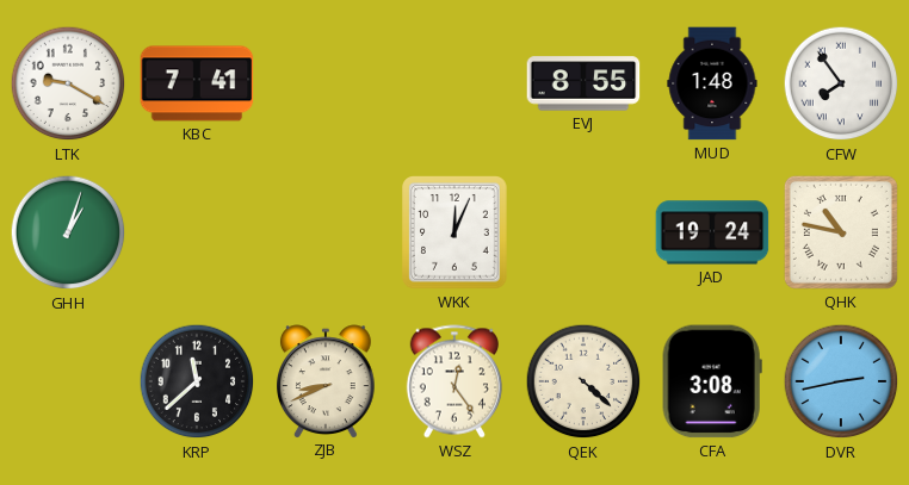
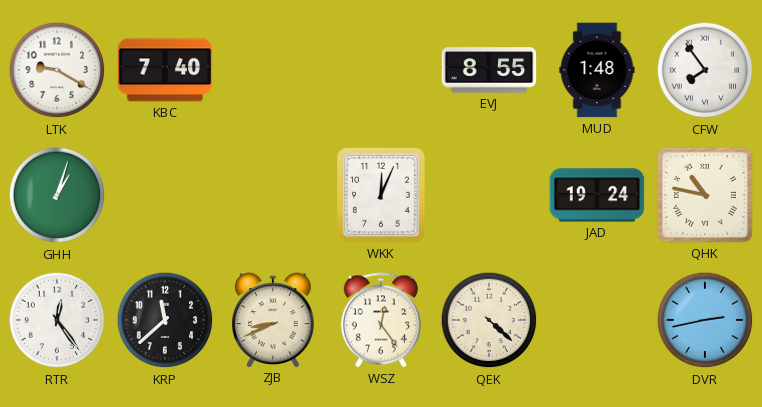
KBC: 7:41 -> 7:40
RTR: none -> 12:24
CFA: 3:08 -> none
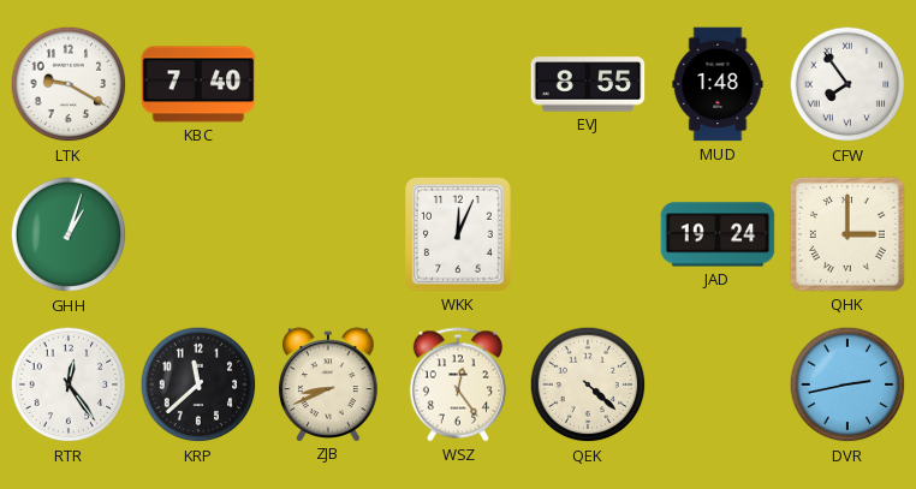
QHK: 10:47 -> 3:00
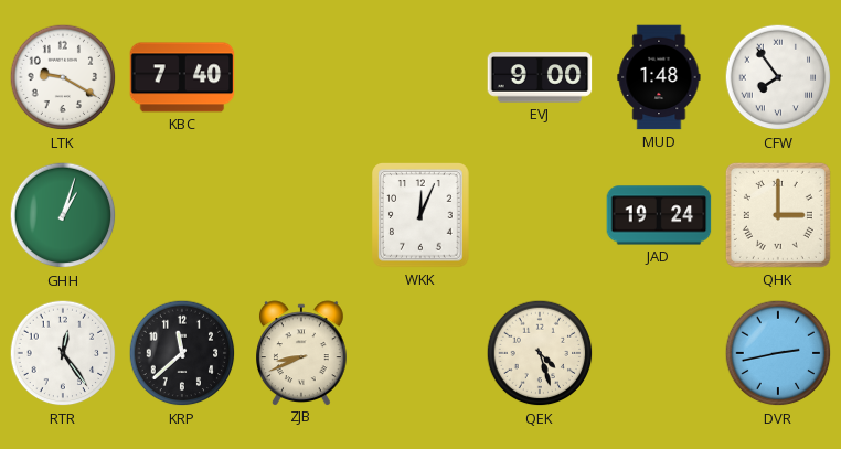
EVJ: 8:55 -> 9:00
WSZ: 12:24 -> none
QEK: 4:22 -> 4:27
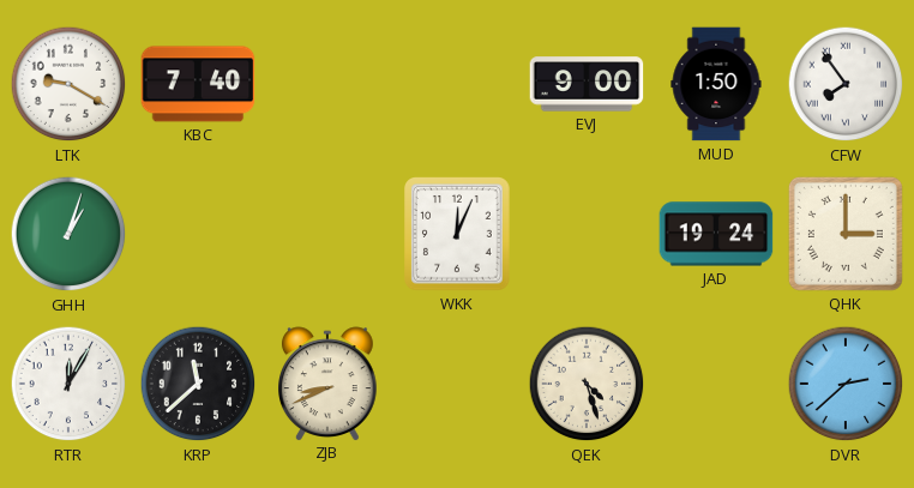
MUD: 1:48 -> 1:50
RTR: 12:24 -> 12:05
DVR: 2:43 -> 2:38
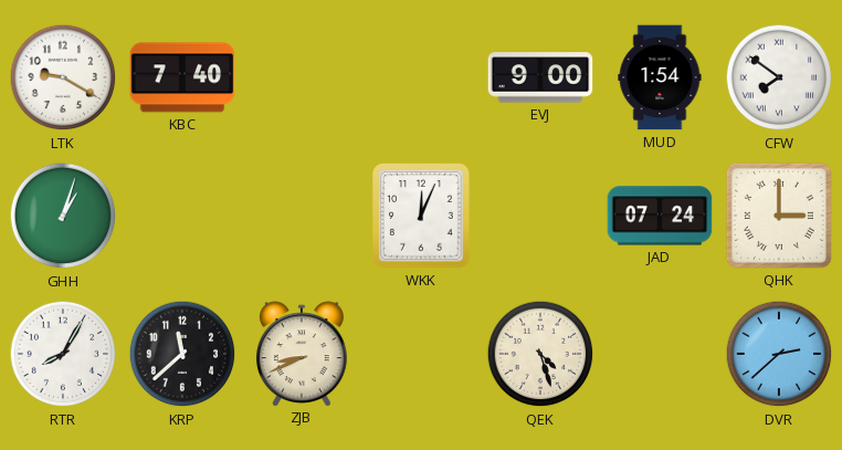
MUD: 1:50 -> 1:54
CFW: 7:54 -> 7:51
JAD: 19:24 -> 07:24
RTR: 12:05 -> 8:05
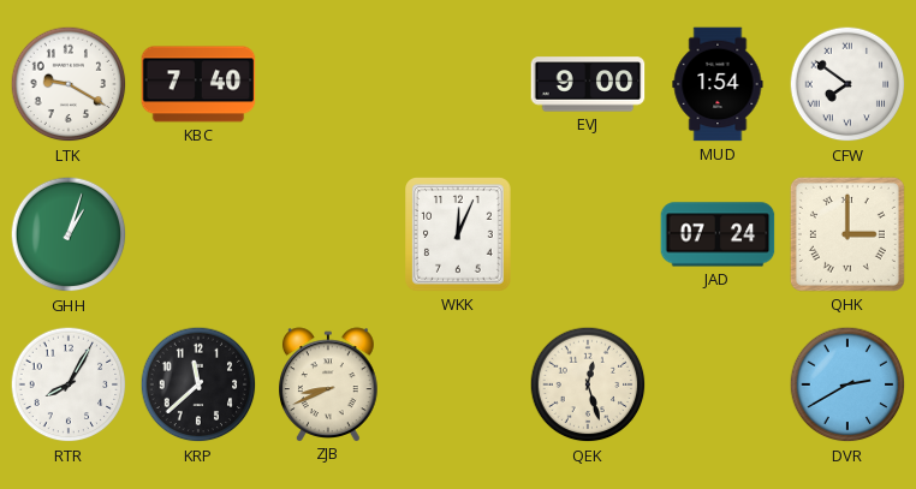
QEK: 4:27 -> 12:27
DVR: 2:38 -> 2:40
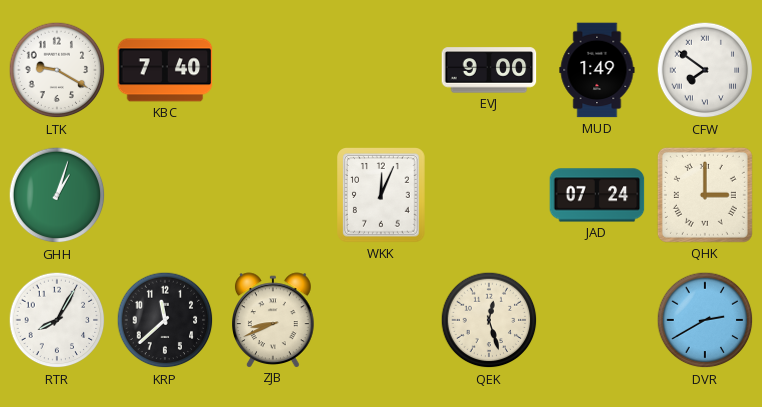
MUD: 1:54 -> 1:49
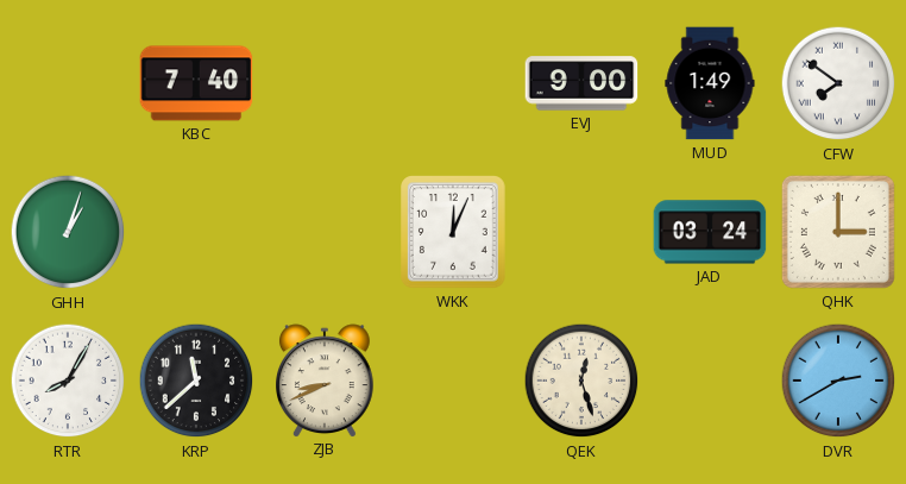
LTK: 9:20 -> none
JAD: 07:24 -> 03:24
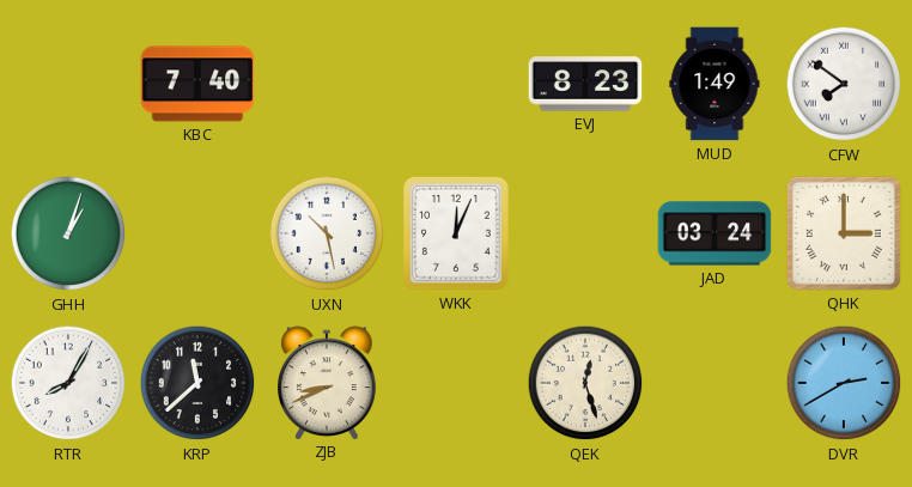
EVJ: 9:00 -> 8:23
UXN: none -> 10:28
